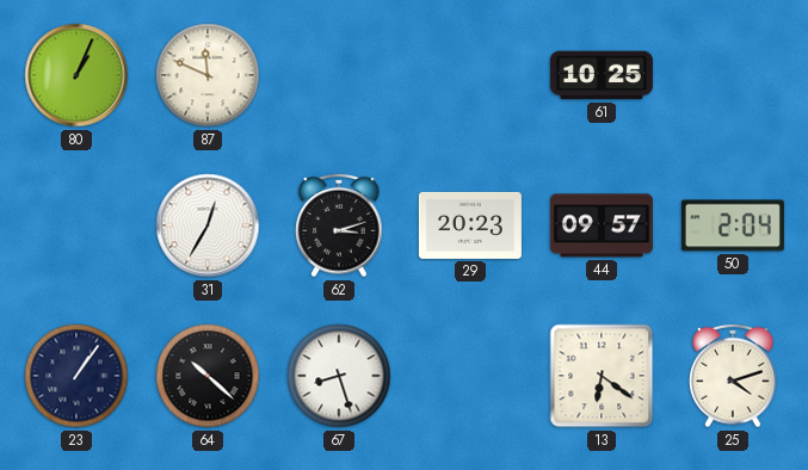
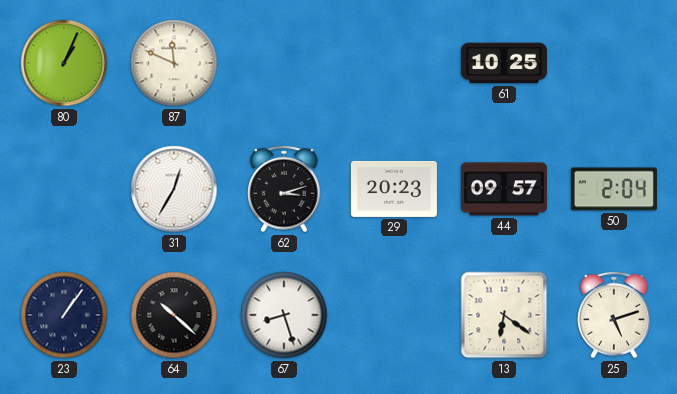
25: 4:12 -> 5:12
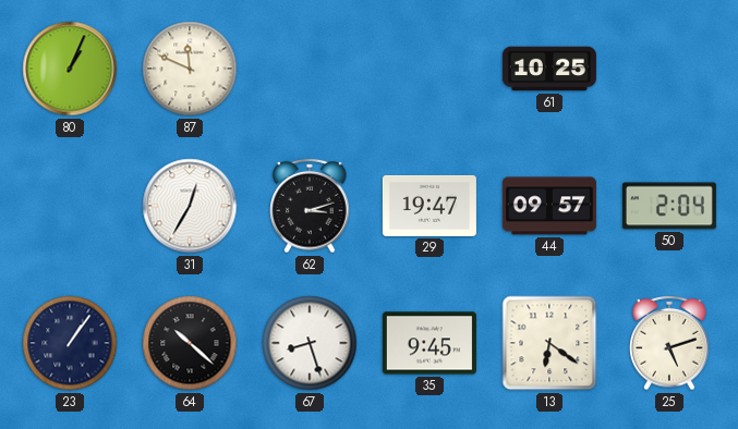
29: 20:23 -> 19:47
35: none -> 9:45
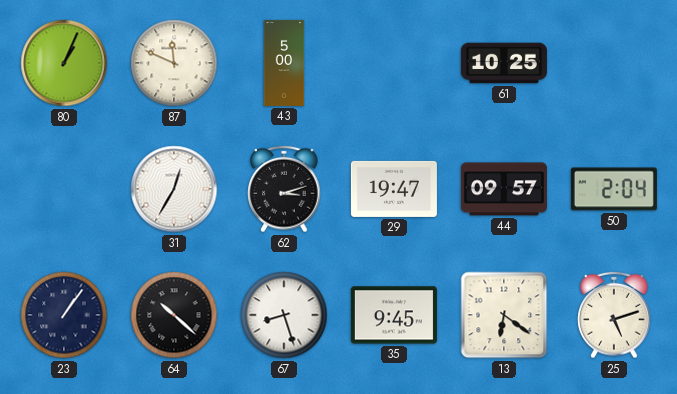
43: none -> 5:00
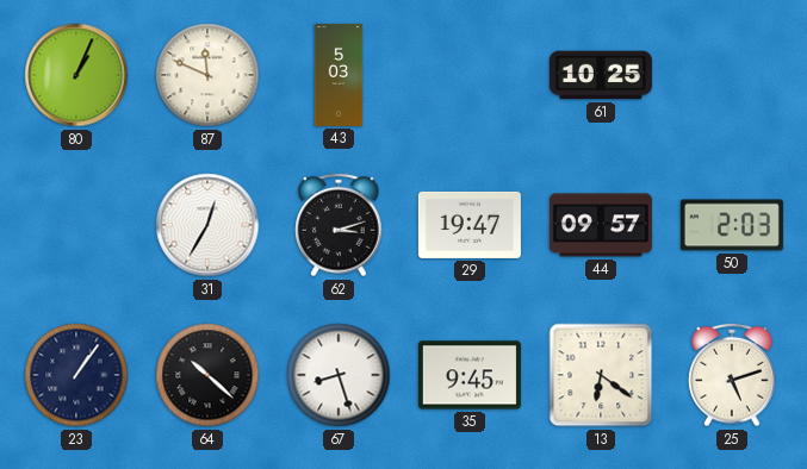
43: 5:00 -> 5:03
50: 2:04 -> 2:03
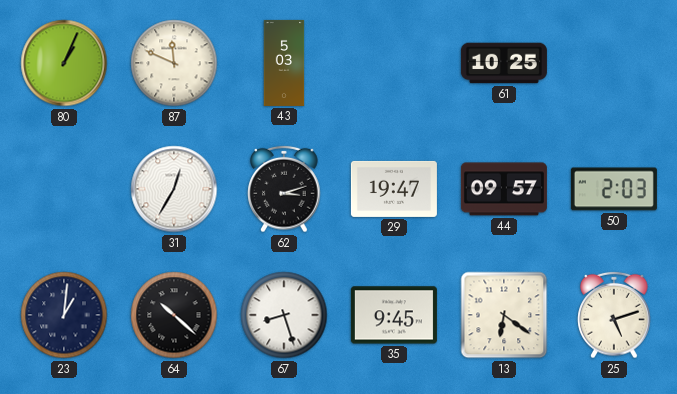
23: 1:06 -> 1:01
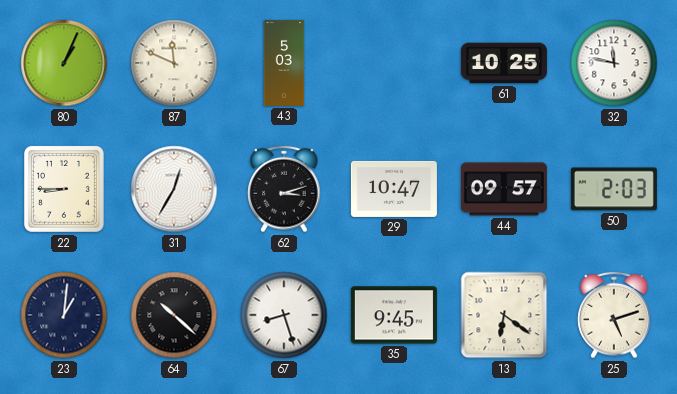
32: none -> 11:47
22: none -> 8:45
29: 19:47 -> 10:47
